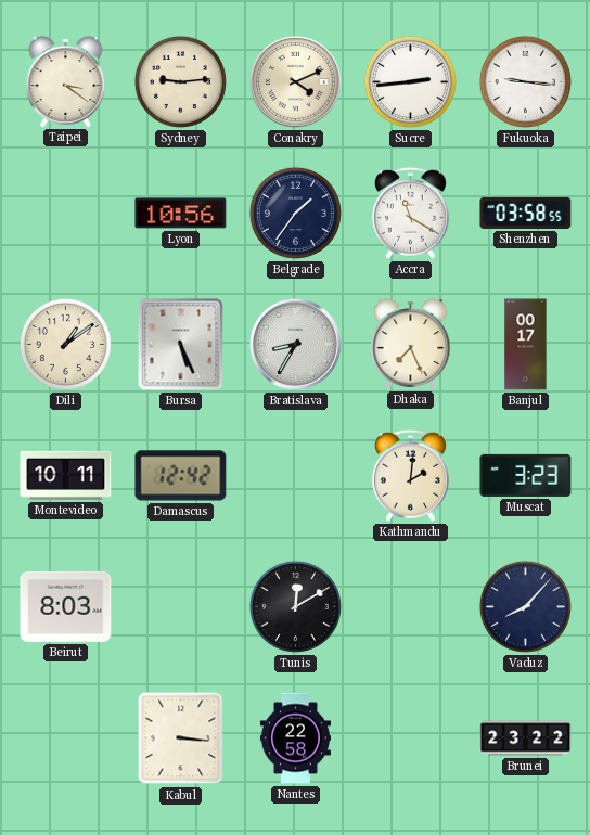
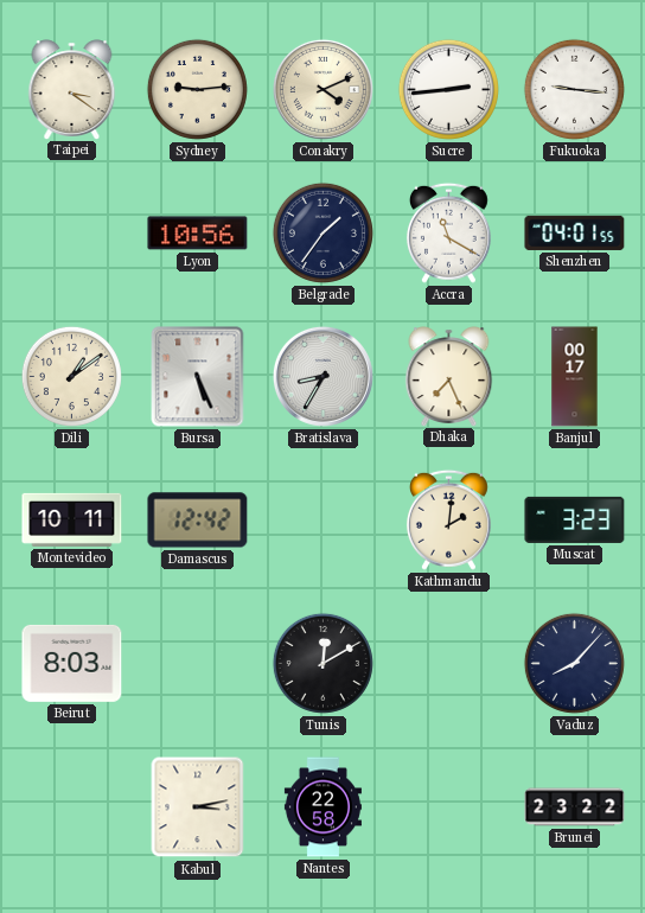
Shenzhen: 03:58 -> 04:01
Kabul: 3:16 -> 3:13
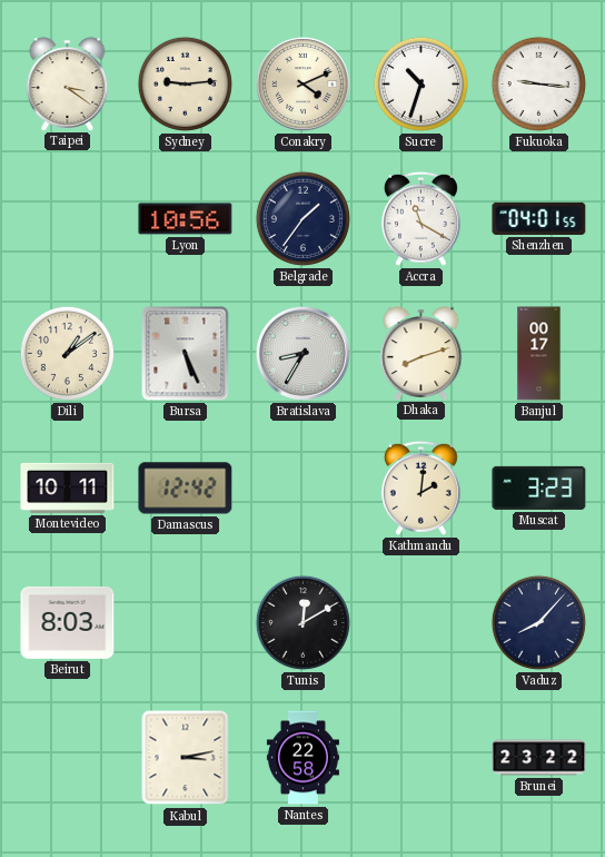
Sucre: 2:44 -> 10:33
Dhaka: 7:26 -> 8:12
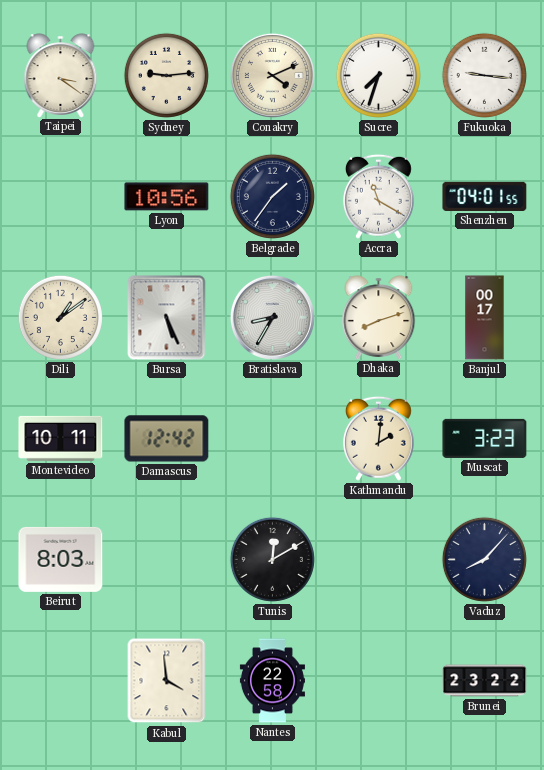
Sucre: 10:33 -> 7:33
Kabul: 3:13 -> 3:59
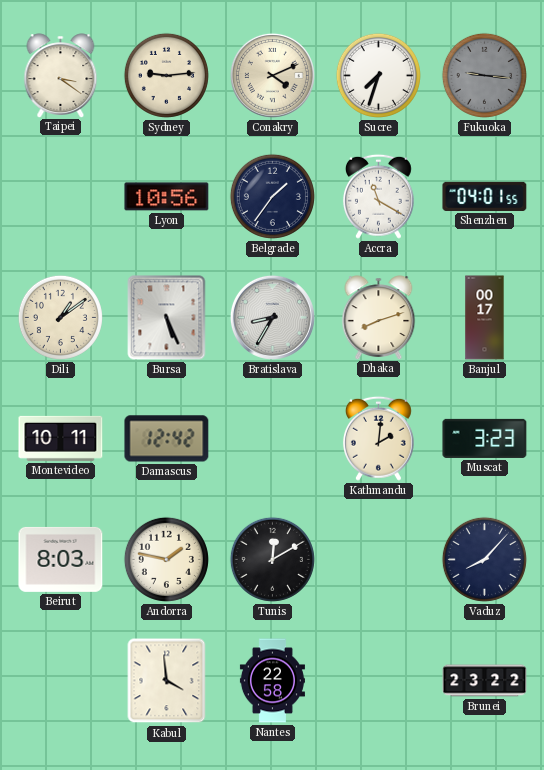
Fukuoka dial: white -> grey
Andorra: none -> 1:47
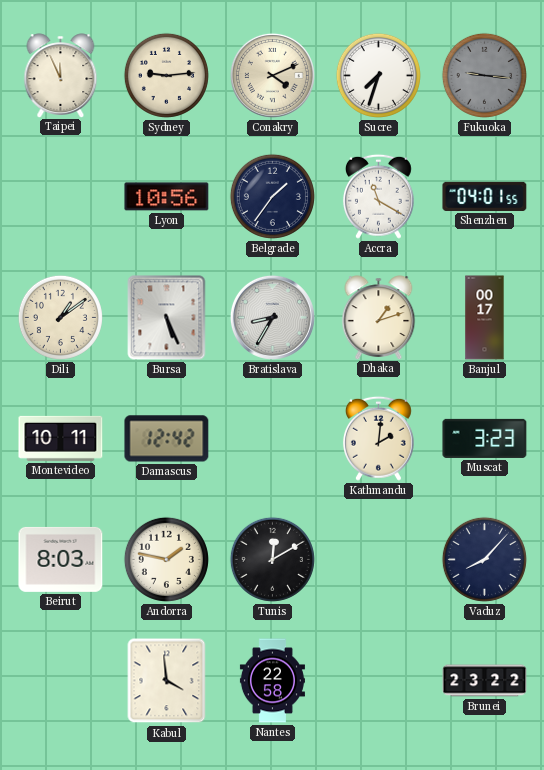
Taipei: 3:21 -> 11:56
Dhaka: 8:12 -> 1:12
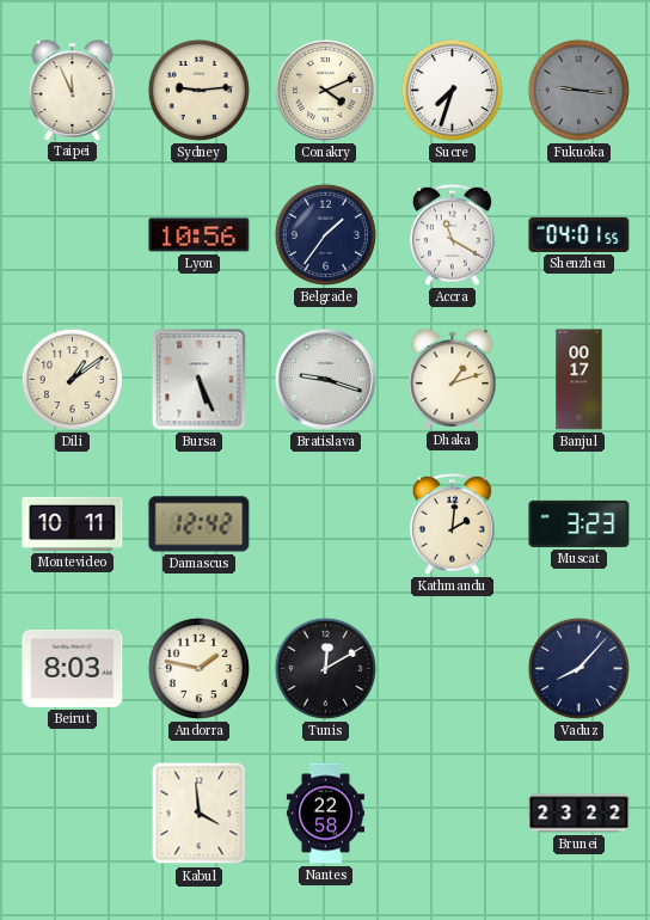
Bratislava: 8:35 -> 9:18
